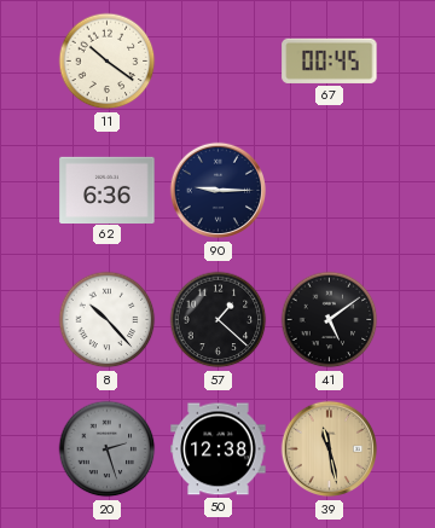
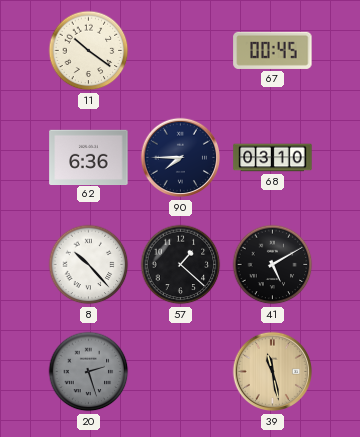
90: 9:15 -> 7:45
68: none -> 03:10
41: 5:09 -> 5:10
50: 12:38 -> none
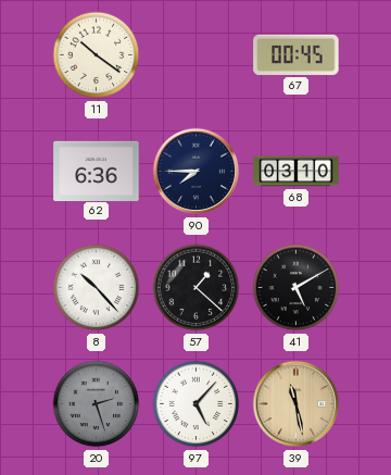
97: none -> 5:07
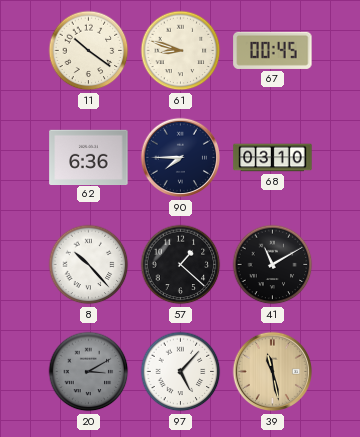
61: none -> 8:48
41: 5:10 -> 11:10
20: 2:27 -> 3:10
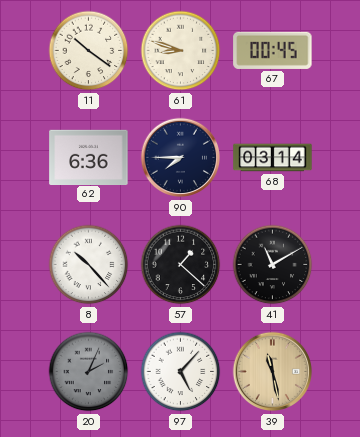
68: 03:10 -> 03:14
20: 3:10 -> 2:04
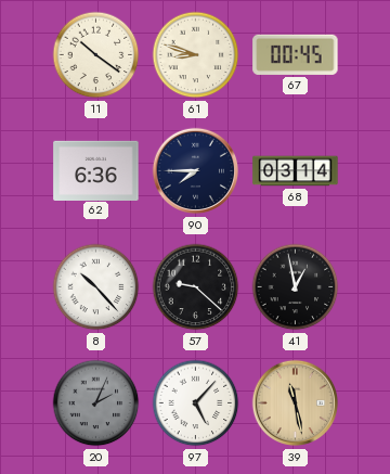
57: 1:22 -> 9:22
41: 11:10 -> 12:58
